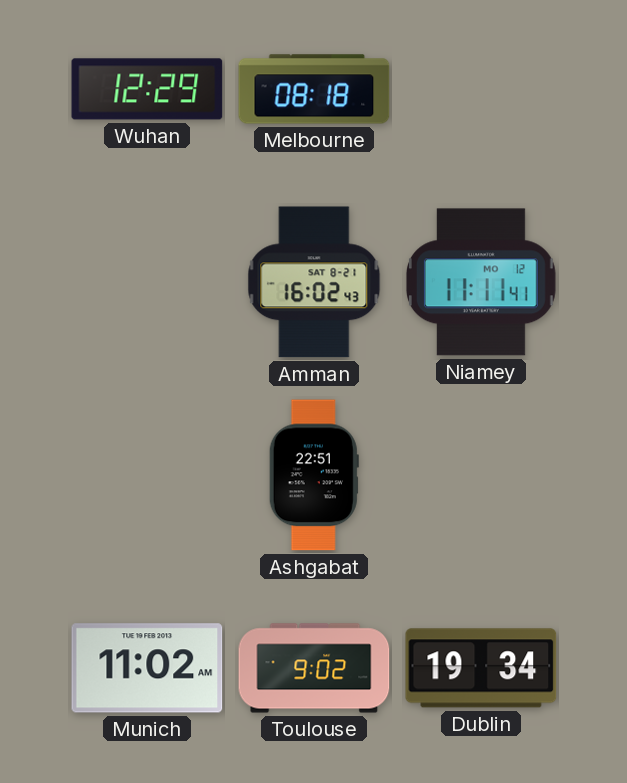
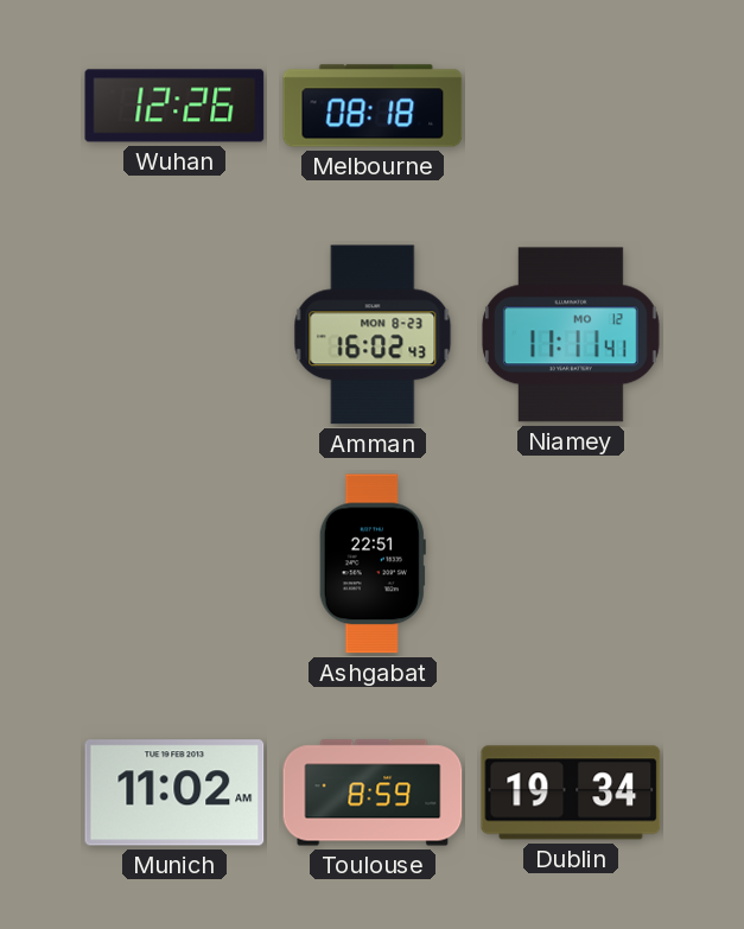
Wuhan: 12:29 -> 12:26
Amman date: SAT 8-21 -> MON 8-23
Toulouse: 9:02 -> 8:59
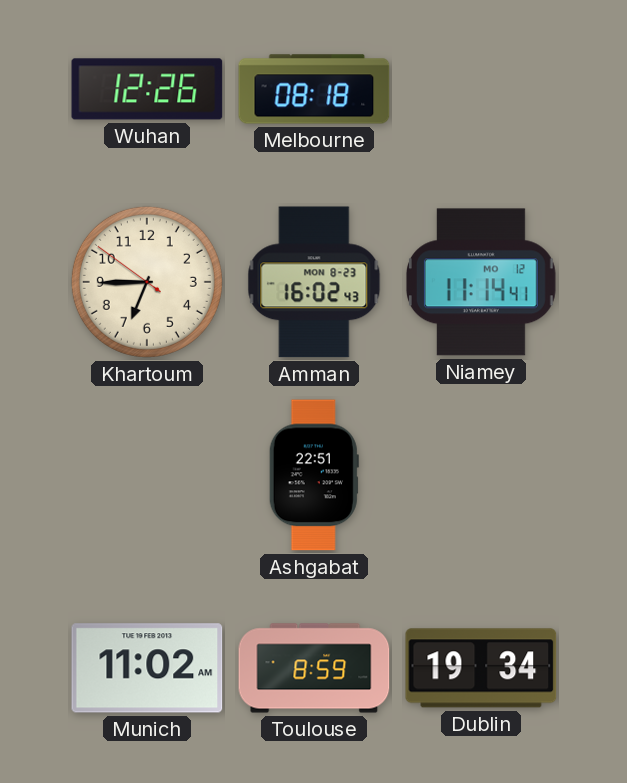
Khartoum: none -> 6:44
Niamey: 11:11 -> 11:14
